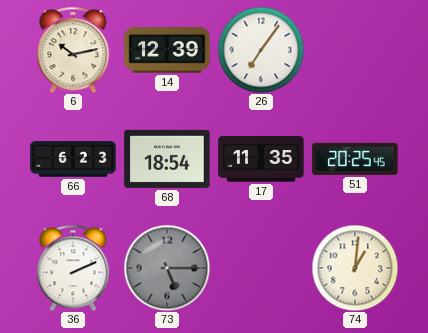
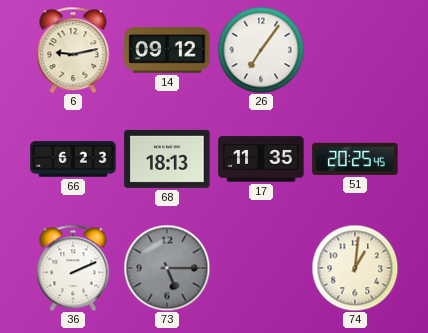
6: 10:13 -> 9:13
14: 12:39 -> 09:12
68: 18:54 -> 18:13
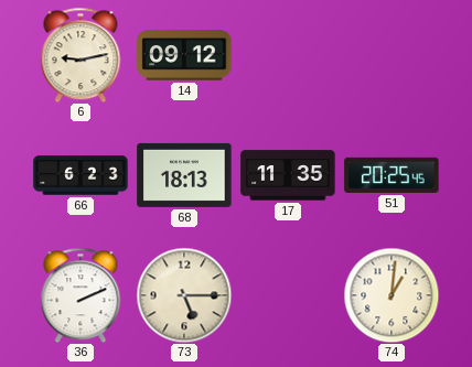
26: 7:06 -> none
73 dial: grey -> cream
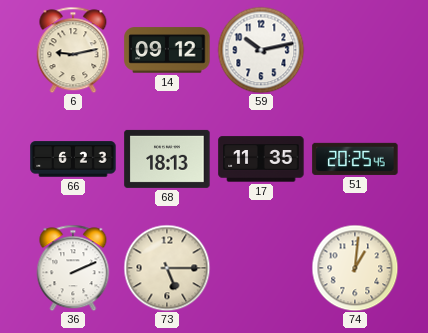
59: none -> 10:13
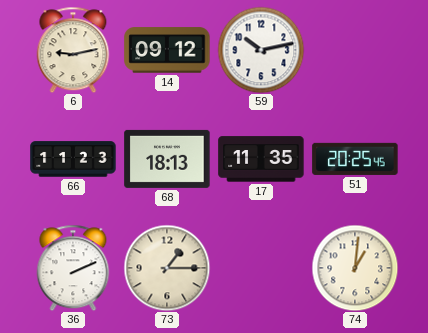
66: 6:23 -> 11:23
73: 5:15 -> 1:15
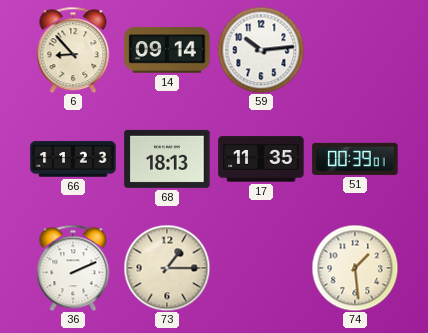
6: 9:13 -> 8:53
14: 09:12 -> 09:14
59: 10:13 -> 10:14
51: 20:25 -> 00:39
74: 1:01 -> 1:29
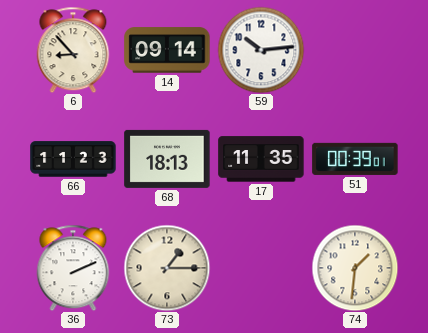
74: 1:29 -> 1:31
